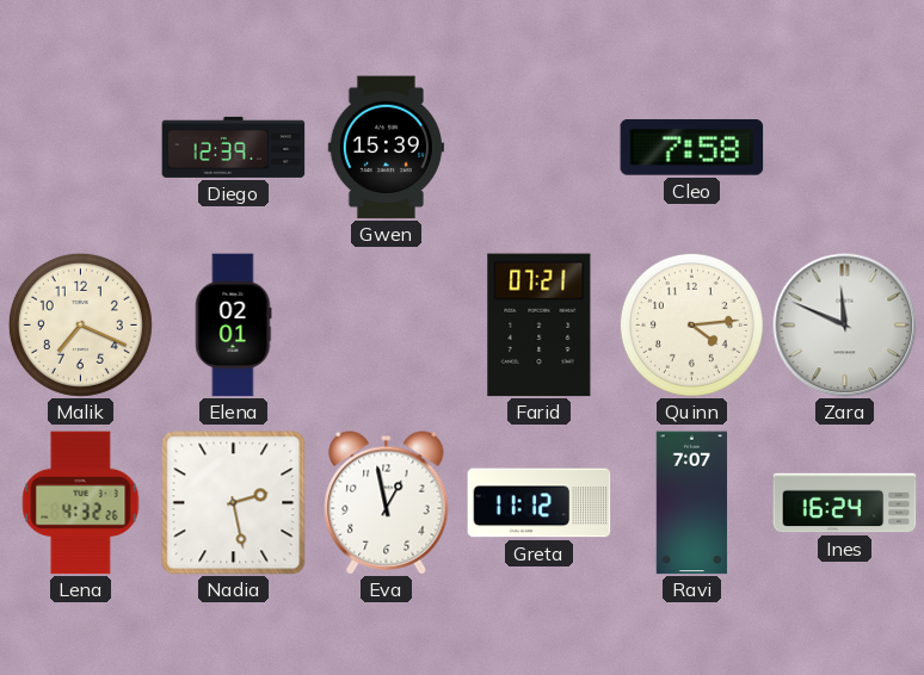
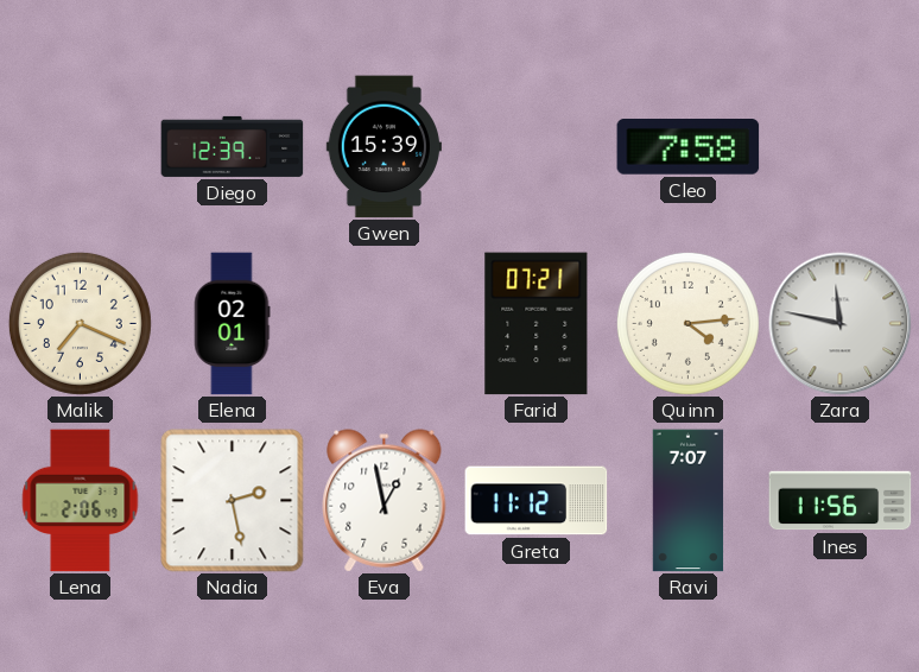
Zara: 11:49 -> 11:47
Lena: 4:32 -> 2:06
Ines: 16:24 -> 11:56
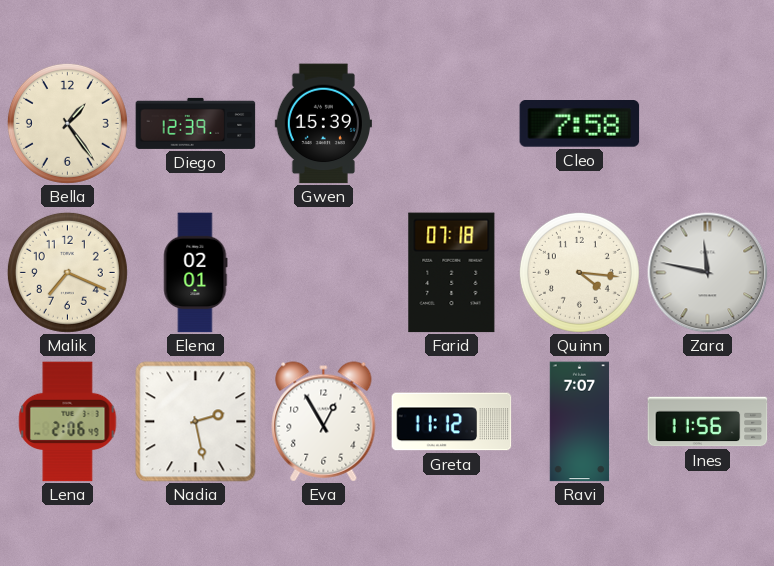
Bella: none -> 1:24
Farid: 07:21 -> 07:18
Quinn: 4:14 -> 4:16
Eva: 12:58 -> 12:55
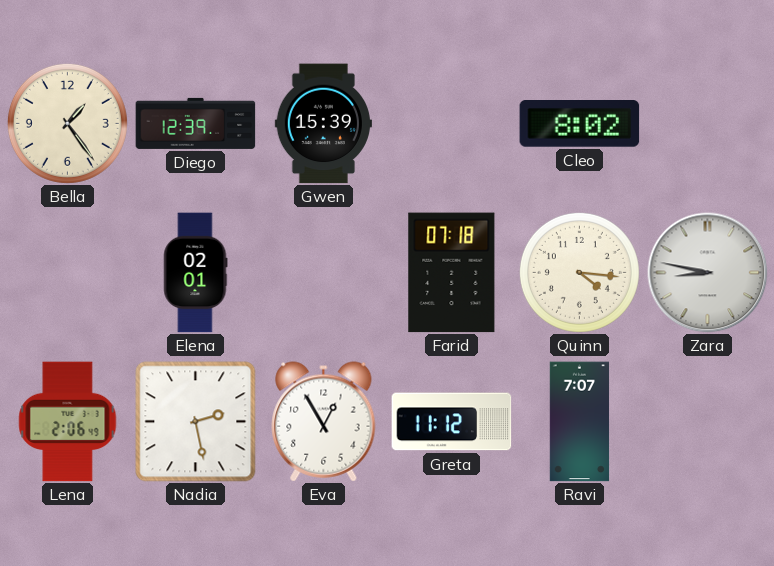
Cleo: 7:58 -> 8:02
Malik: 7:19 -> none
Zara: 11:47 -> 8:47
Ines: 11:56 -> none
